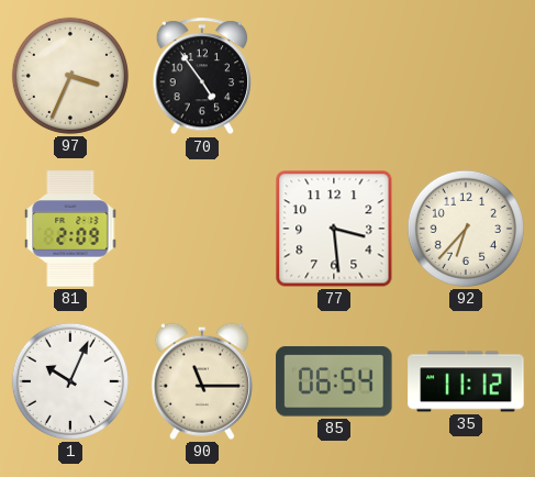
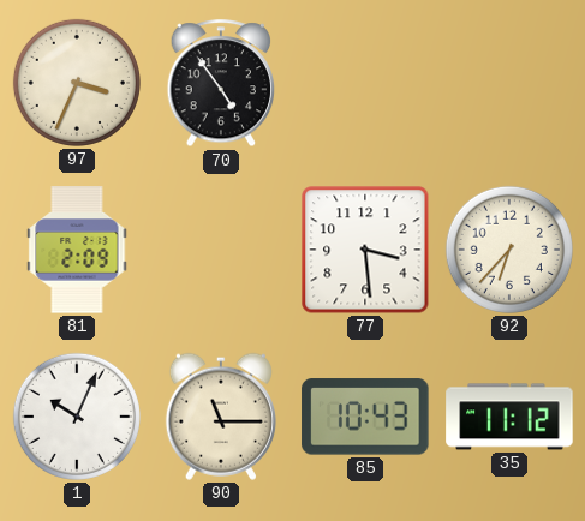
85: 06:54 -> 10:43
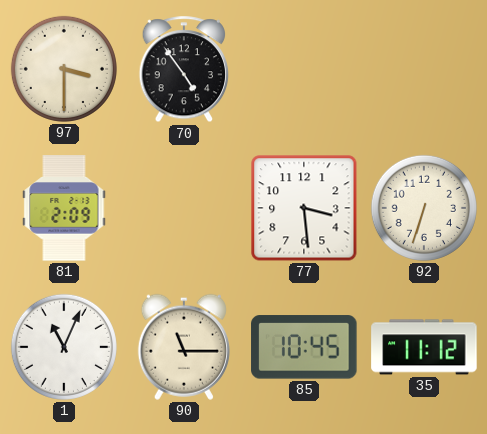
97: 3:34 -> 3:30
92: 6:37 -> 6:33
1: 10:04 -> 11:04
85: 10:43 -> 10:45
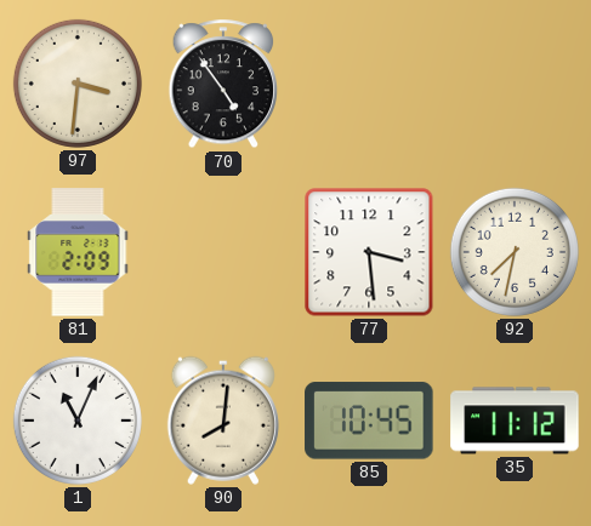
97: 3:30 -> 3:31
92: 6:33 -> 7:32
90: 11:15 -> 8:01
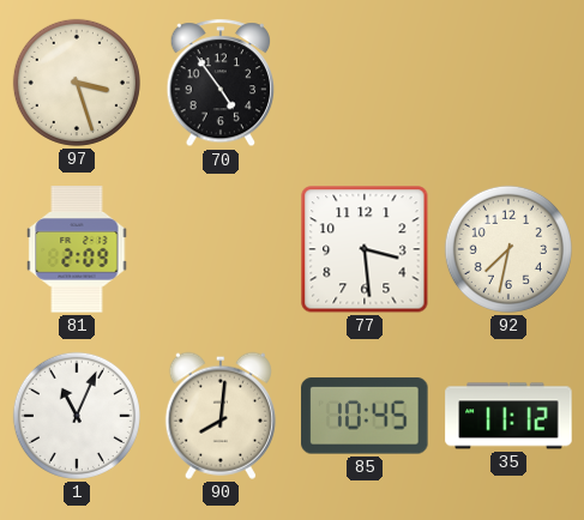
97: 3:31 -> 3:27
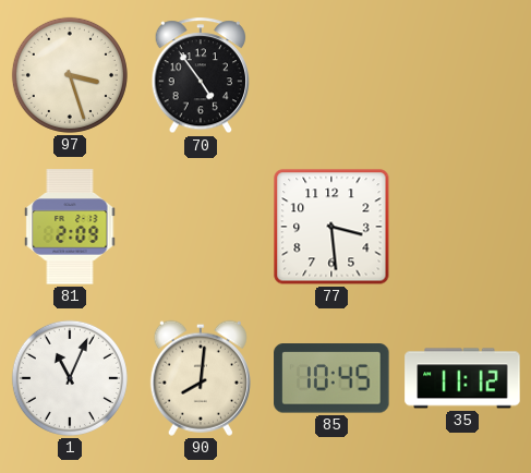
92: 7:32 -> none
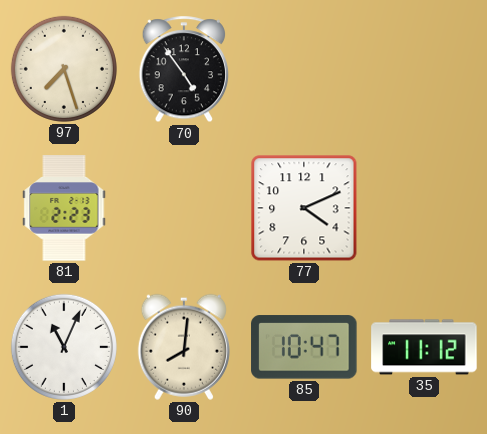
97: 3:27 -> 7:27
81: 2:09 -> 2:23
77: 3:29 -> 4:11
85: 10:45 -> 10:47
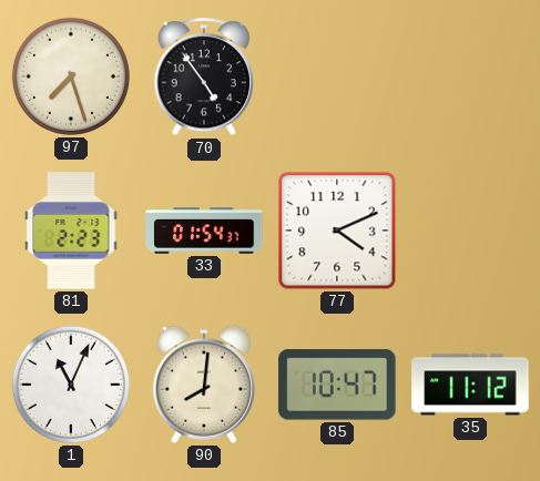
33: none -> 01:54
